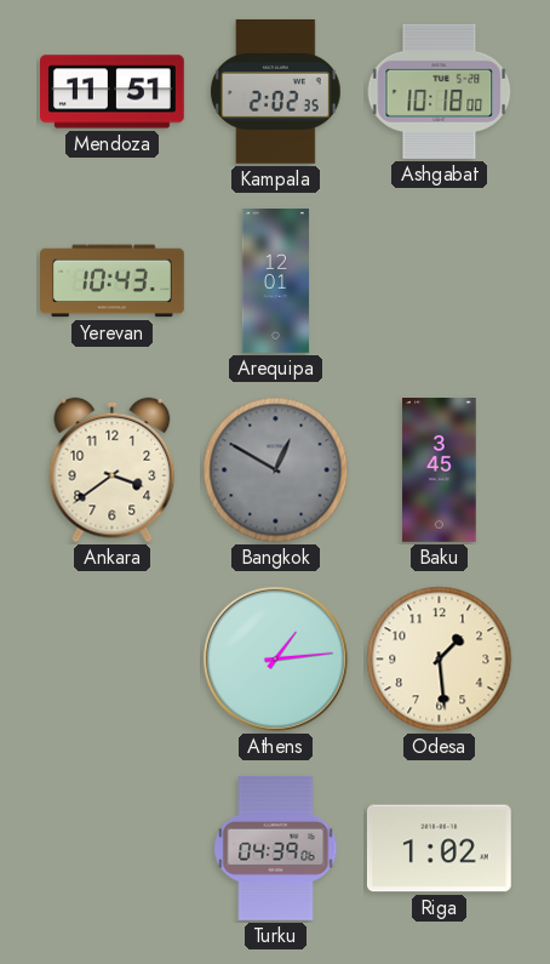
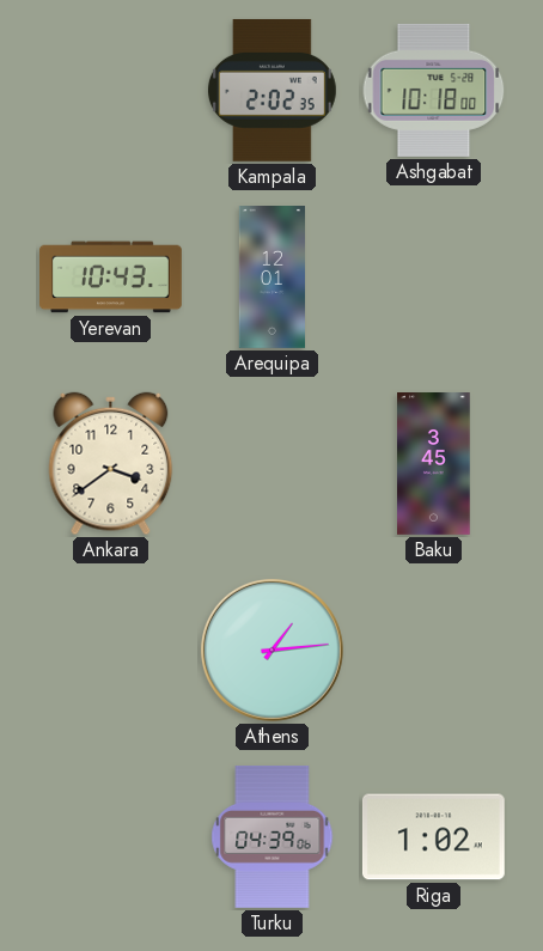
Mendoza: 11:51 -> none
Bangkok: 12:50 -> none
Odesa: 1:29 -> none
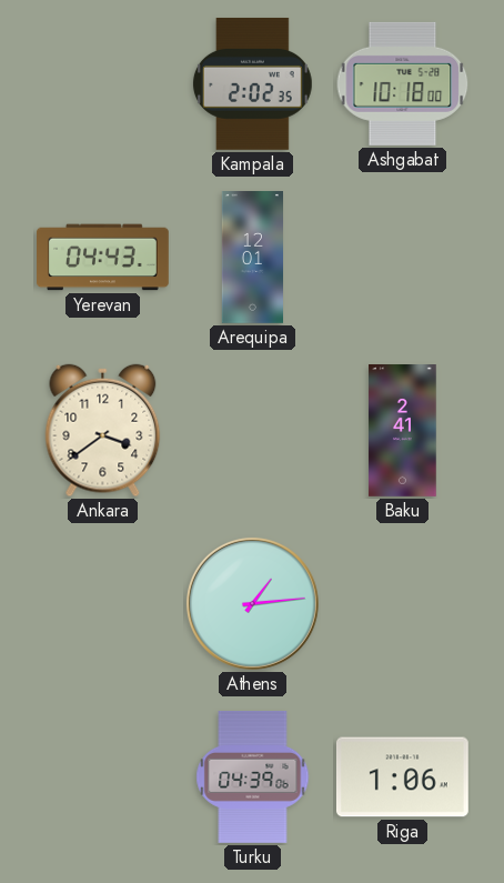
Yerevan: 10:43 -> 04:43
Baku: 3:45 -> 2:41
Riga: 1:02 -> 1:06
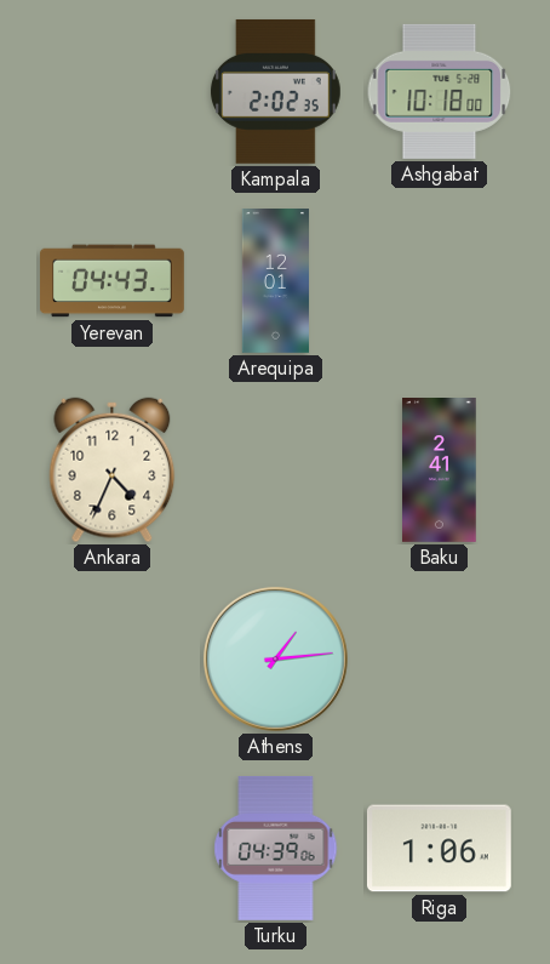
Ankara: 3:39 -> 4:34
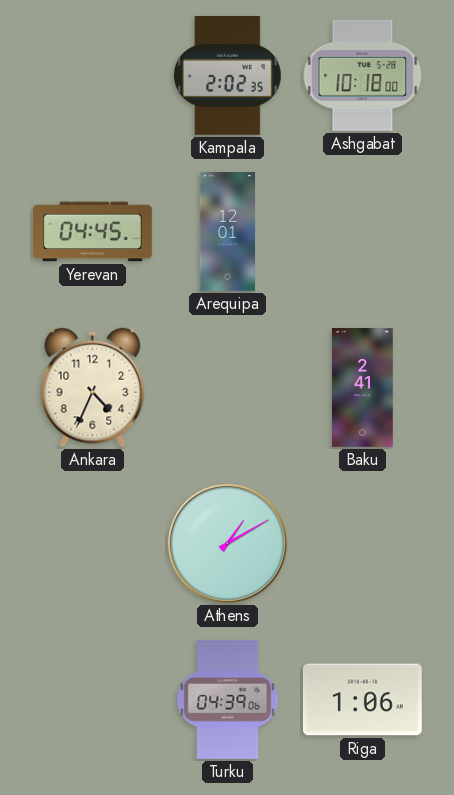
Yerevan: 04:43 -> 04:45
Athens: 1:14 -> 1:10
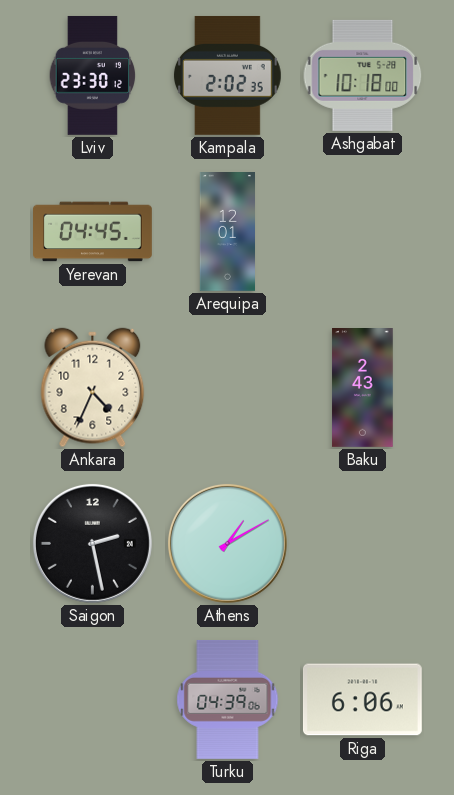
Lviv: none -> 23:30
Baku: 2:41 -> 2:43
Saigon: none -> 2:28
Riga: 1:06 -> 6:06
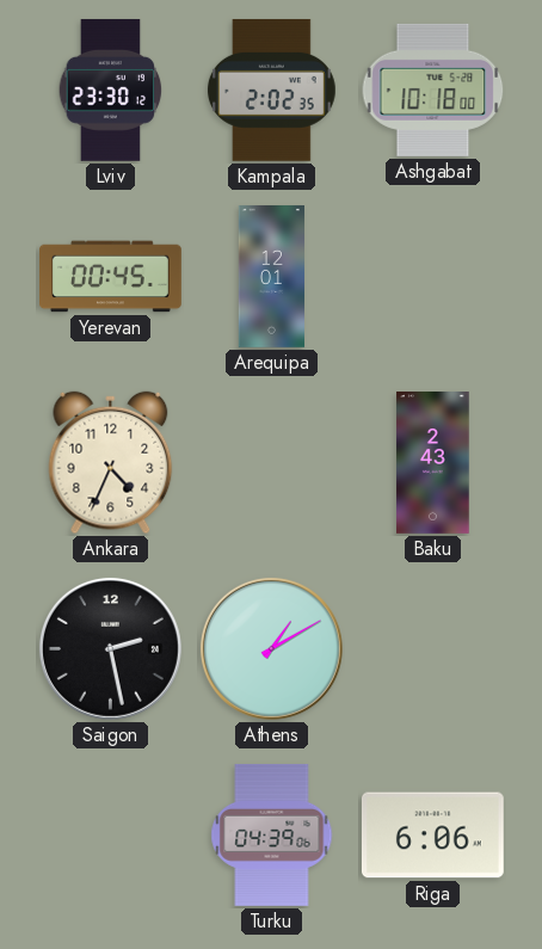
Yerevan: 04:45 -> 00:45
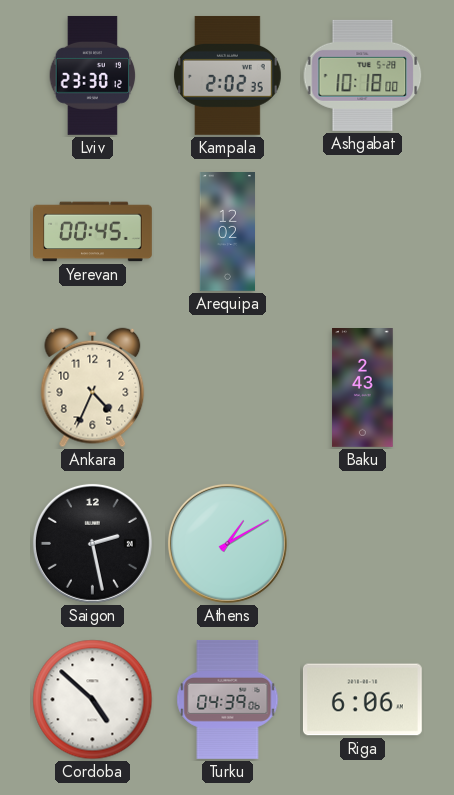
Arequipa: 12:01 -> 12:02
Cordoba: none -> 4:52
